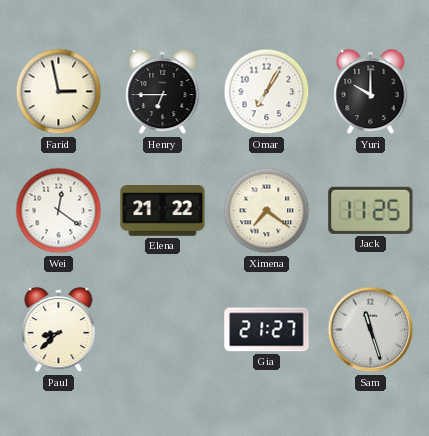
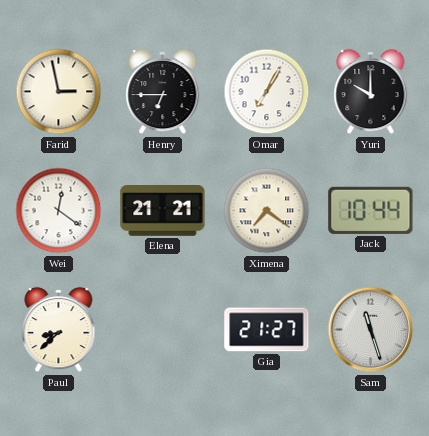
Elena: 21:22 -> 21:21
Jack: 11:25 -> 10:44
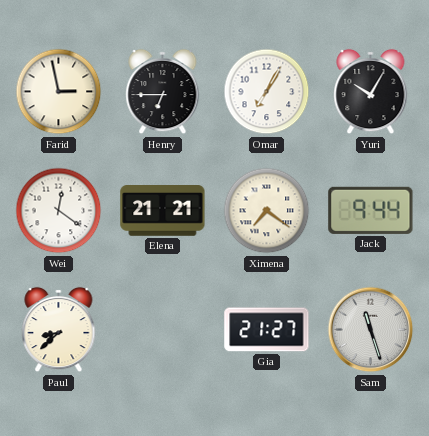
Yuri: 10:00 -> 10:05
Jack: 10:44 -> 9:44
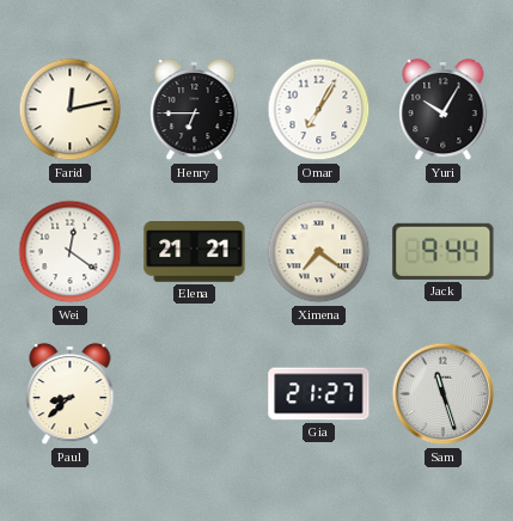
Farid: 2:58 -> 12:13
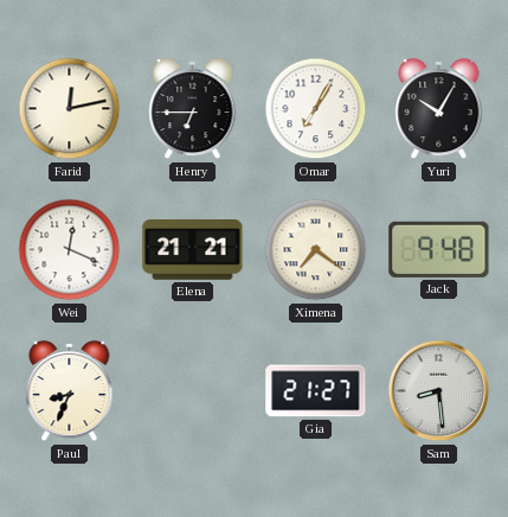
Wei: 12:21 -> 12:19
Jack: 9:44 -> 9:48
Paul: 8:38 -> 8:34
Sam: 11:27 -> 8:29
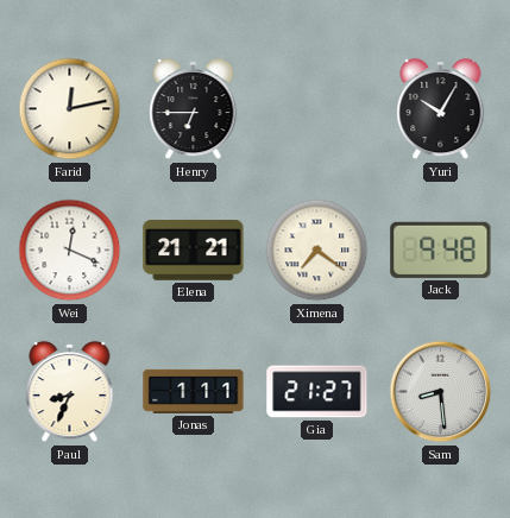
Omar: 7:05 -> none
Jonas: none -> 1:11
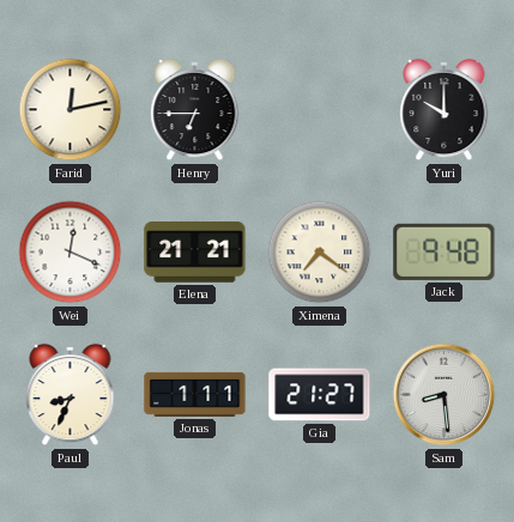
Yuri: 10:05 -> 10:00
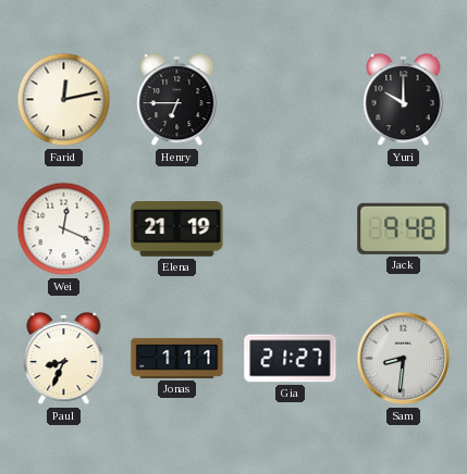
Elena: 21:21 -> 21:19
Ximena: 7:21 -> none
Sam: 8:29 -> 8:31
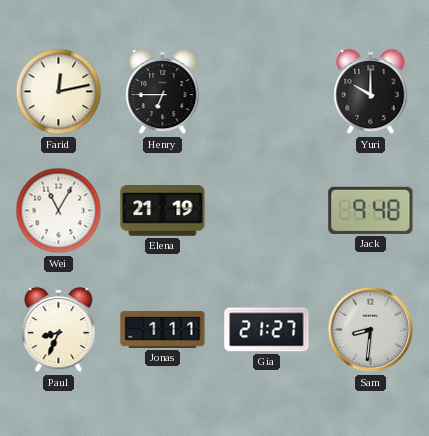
Wei: 12:19 -> 11:05
